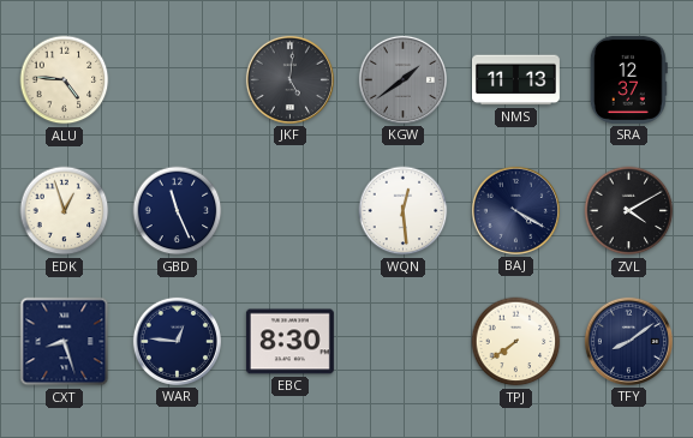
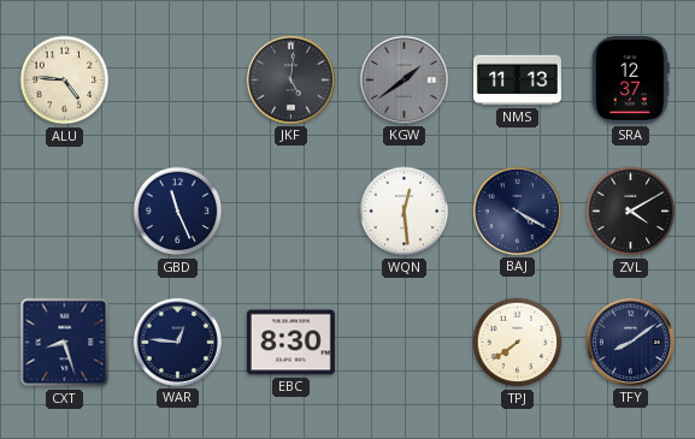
EDK: 12:57 -> none
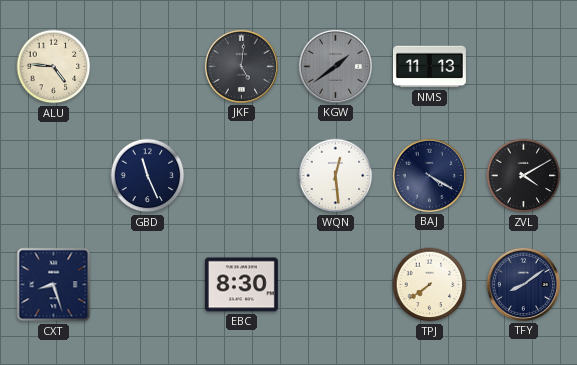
SRA: 12:37 -> none
WAR: 12:46 -> none
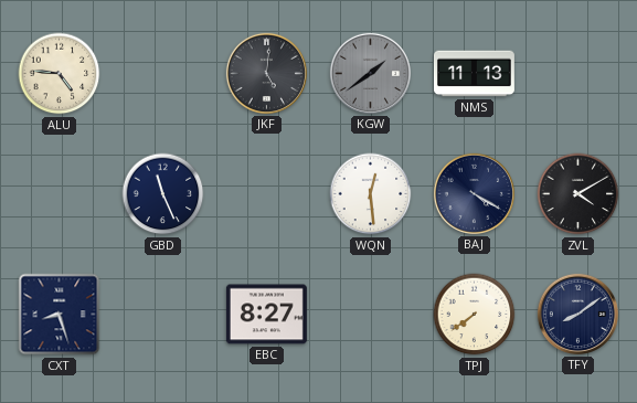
EBC: 8:30 -> 8:27
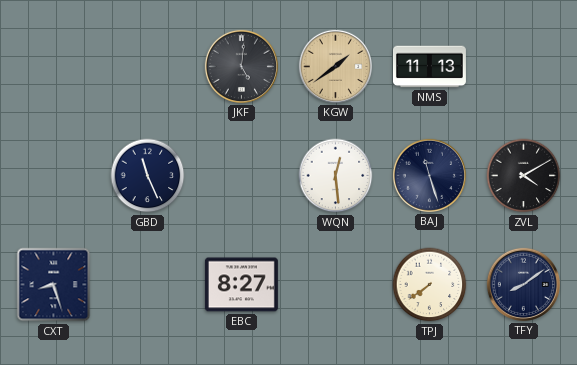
ALU: 4:46 -> none
KGW dial: grey -> champagne
BAJ: 4:20 -> 11:27
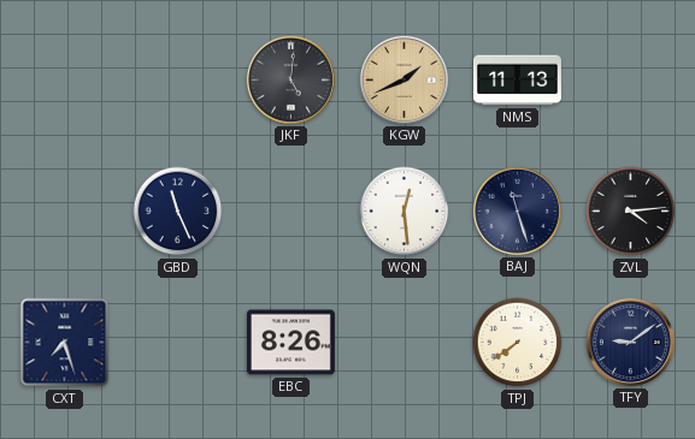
KGW: 1:39 -> 1:41
ZVL: 4:10 -> 4:14
CXT: 8:27 -> 7:27
EBC: 8:27 -> 8:26
TFY: 8:09 -> 9:09
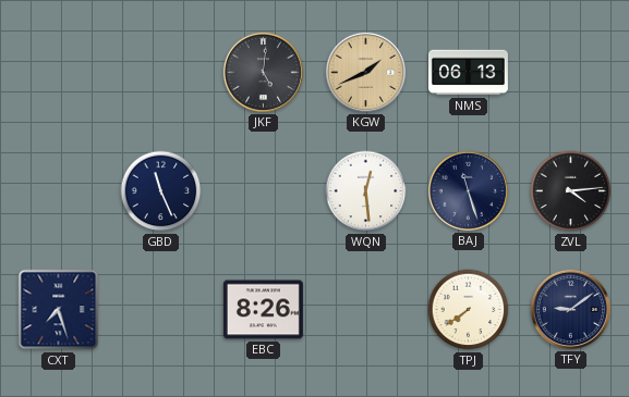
NMS: 11:13 -> 06:13
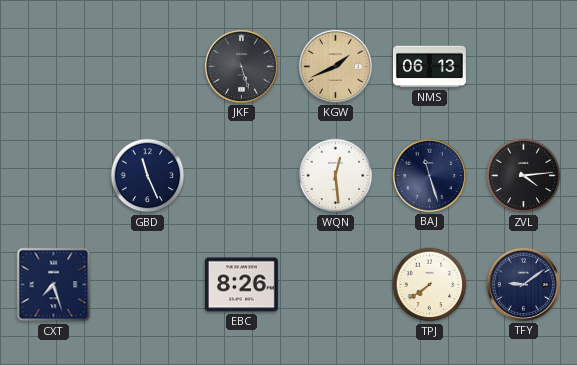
JKF: 5:01 -> 5:27
